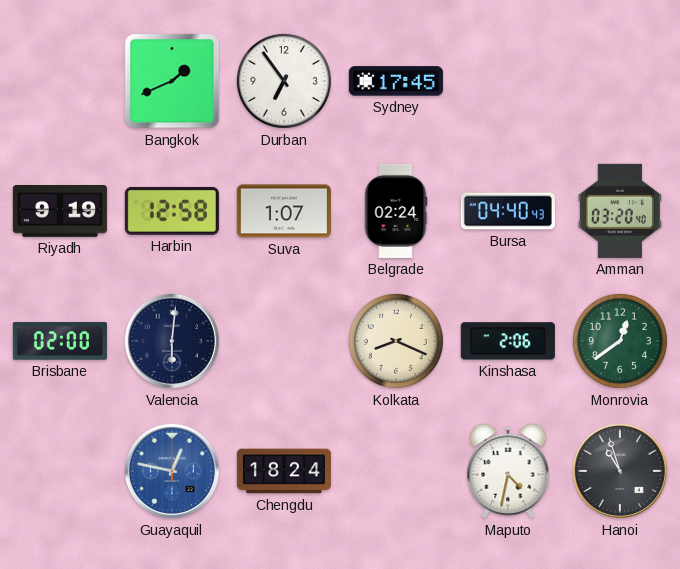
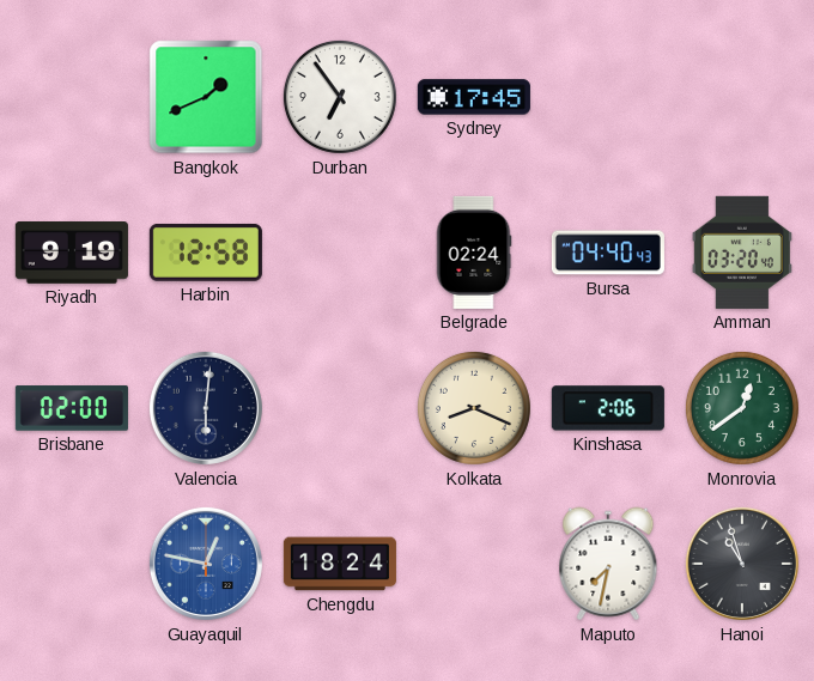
Suva: 1:07 -> none
Maputo: 4:32 -> 7:32
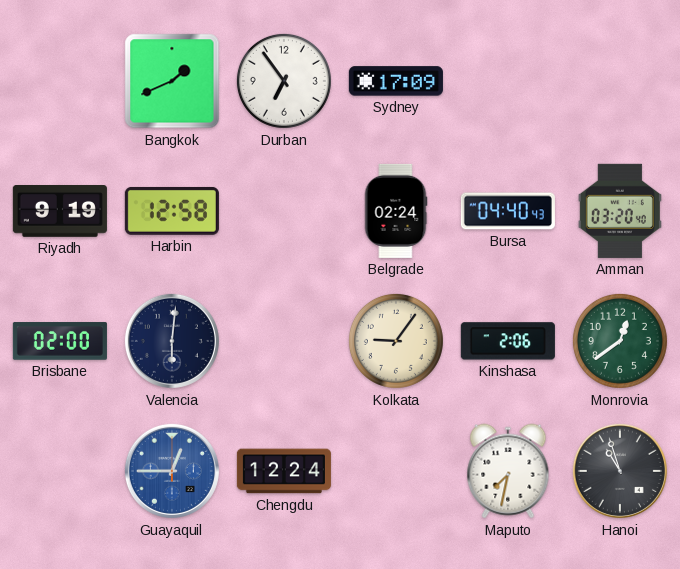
Sydney: 17:45 -> 17:09
Kolkata: 8:19 -> 9:06
Guayaquil: 12:47 -> 12:45
Chengdu: 18:24 -> 12:24
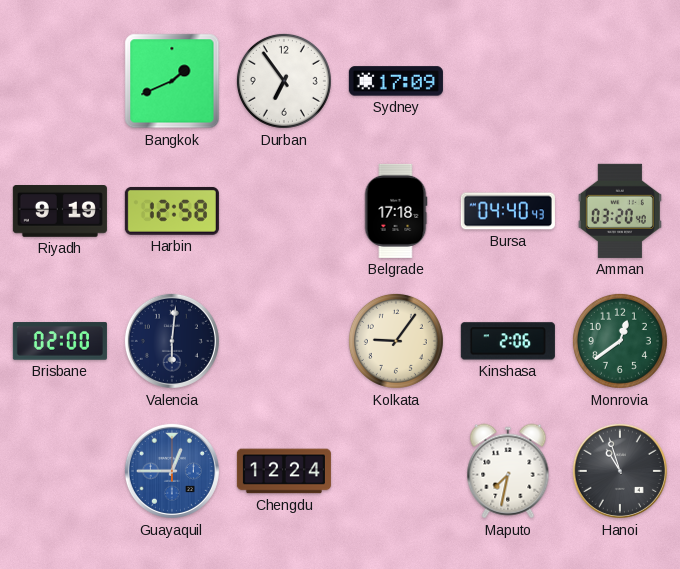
Belgrade: 02:24 -> 17:18
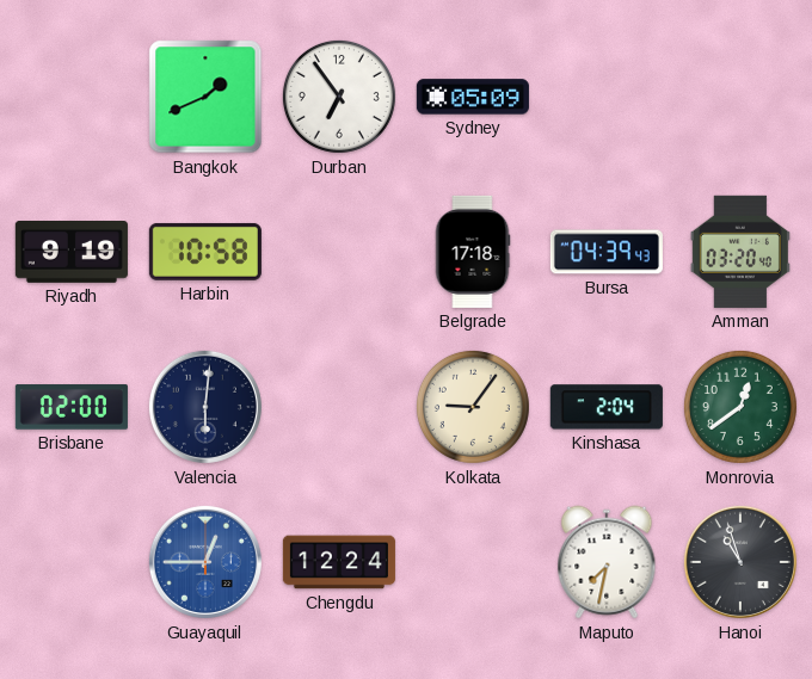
Sydney: 17:09 -> 05:09
Harbin: 12:58 -> 10:58
Bursa: 04:40 -> 04:39
Kinshasa: 2:06 -> 2:04
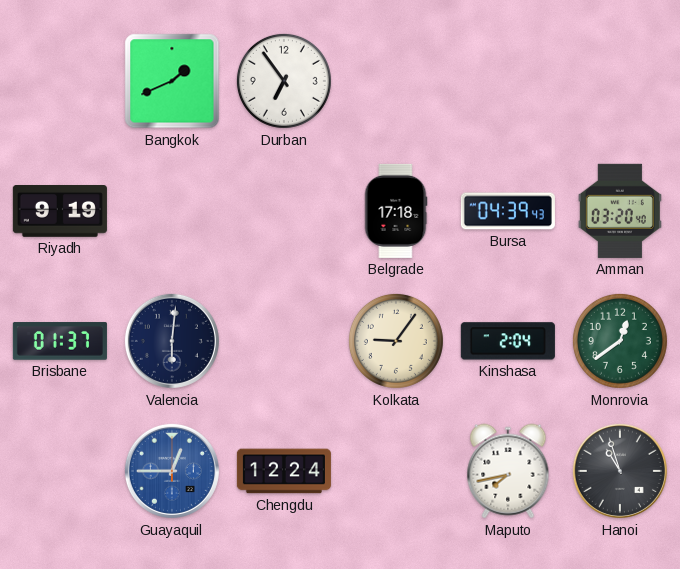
Sydney: 05:09 -> none
Harbin: 10:58 -> none
Brisbane: 02:00 -> 01:37
Maputo: 7:32 -> 7:43
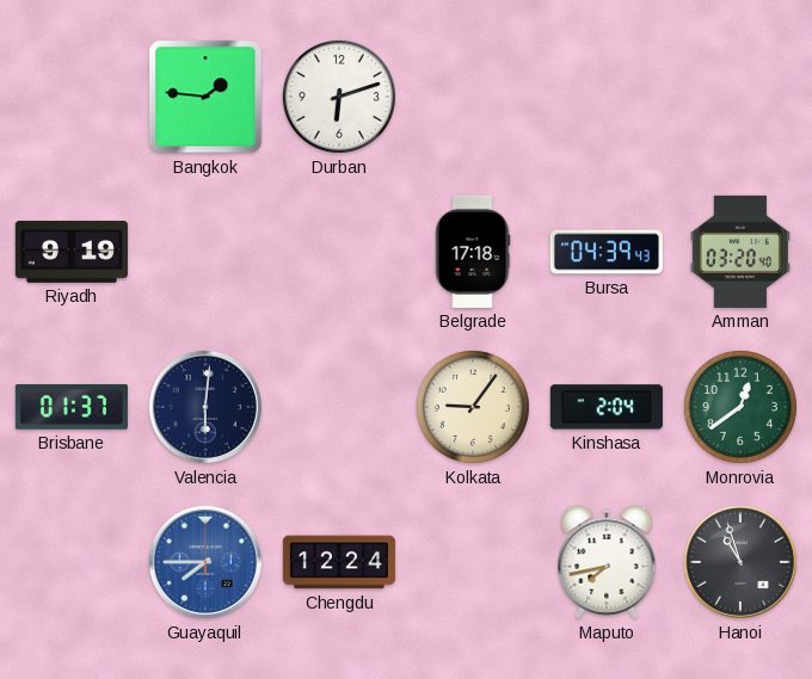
Bangkok: 1:41 -> 1:46
Durban: 6:54 -> 6:12
Guayaquil: 12:45 -> 7:45
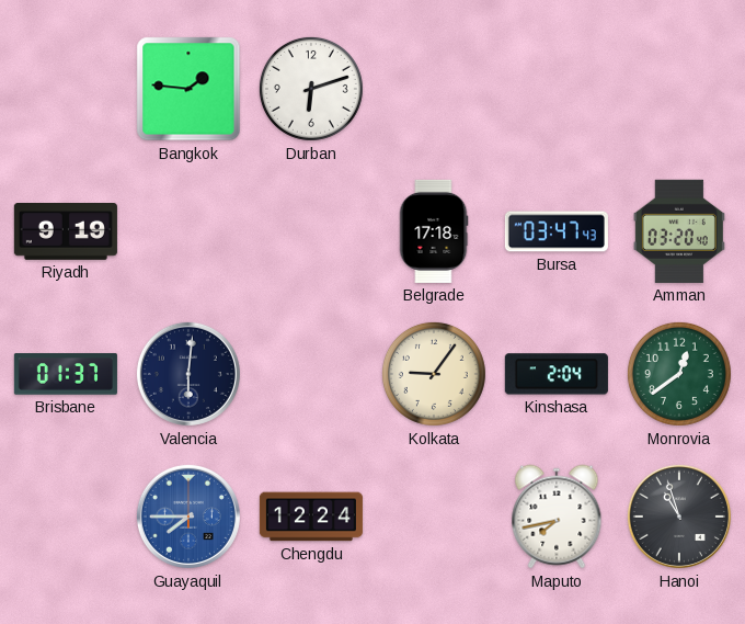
Bursa: 04:39 -> 03:47
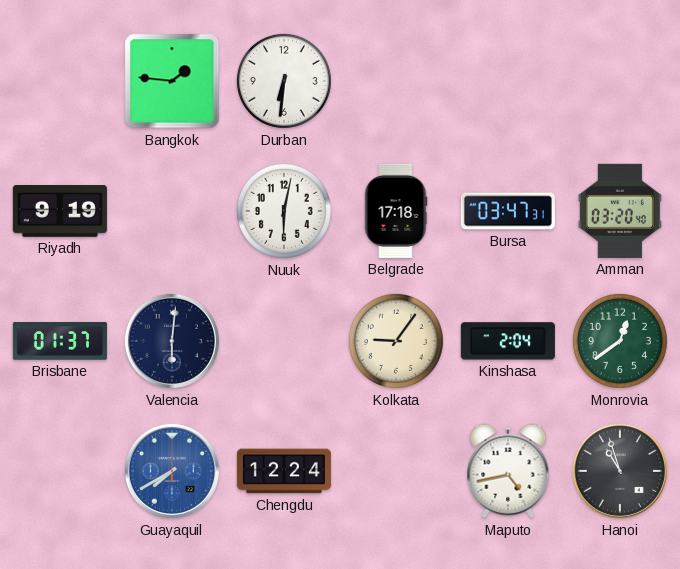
Durban: 6:12 -> 6:31
Nuuk: none -> 6:02
Bursa: 03:47:43 -> 03:47:31
Guayaquil: 7:45 -> 7:40
Maputo: 7:43 -> 4:43
